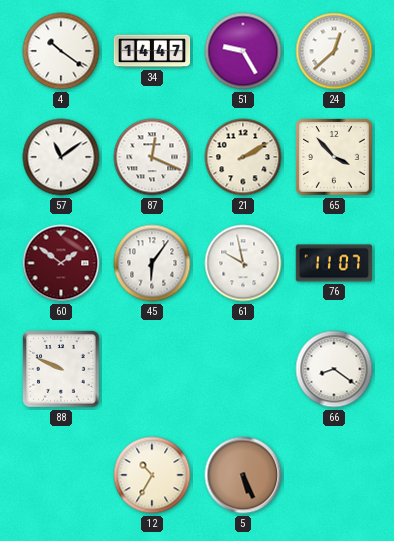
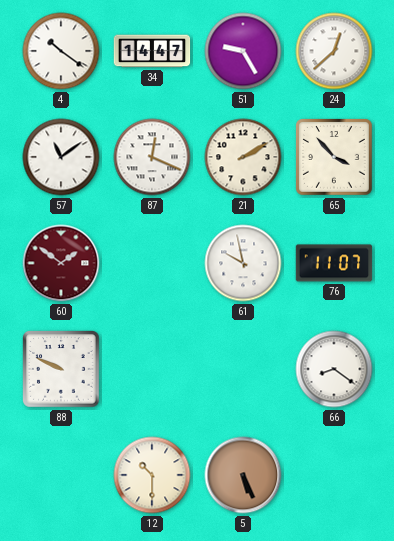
45: 6:06 -> none
12: 10:35 -> 10:30
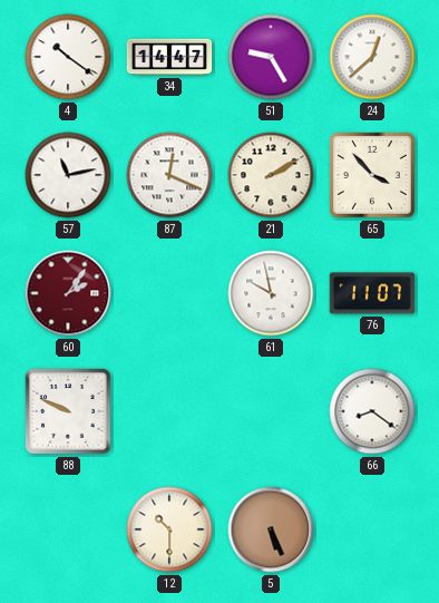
57: 11:09 -> 11:13
60: 1:51 -> 2:06
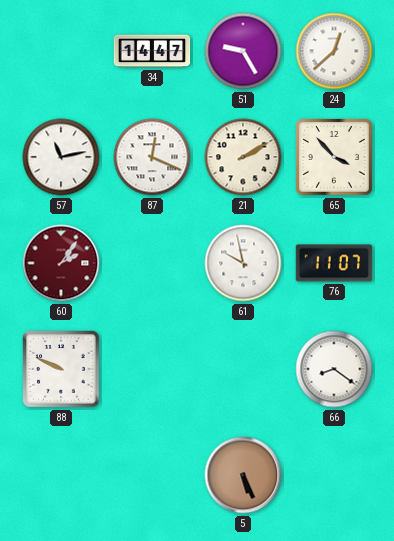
4: 10:21 -> none
12: 10:30 -> none
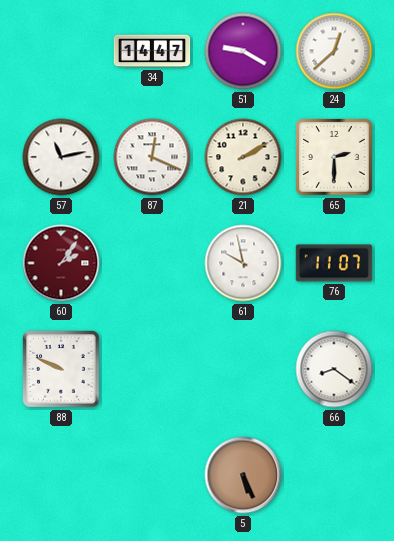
51: 9:25 -> 9:20
65: 3:53 -> 2:30
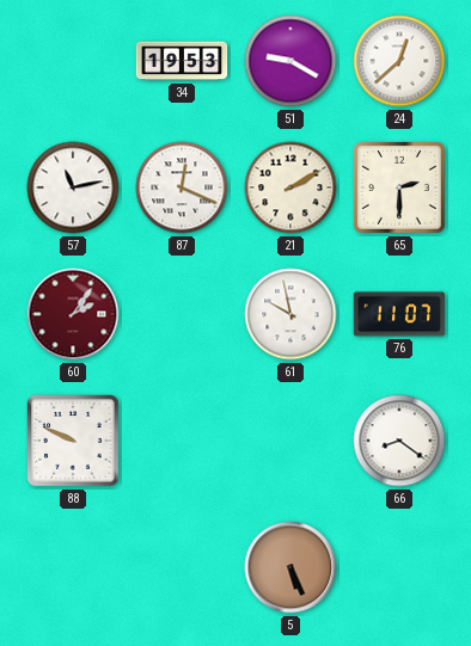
34: 14:47 -> 19:53
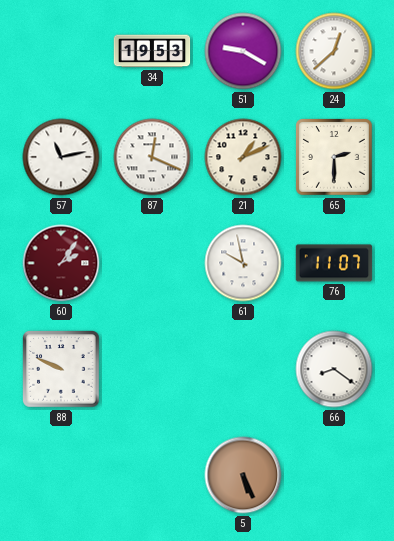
21: 2:10 -> 1:11
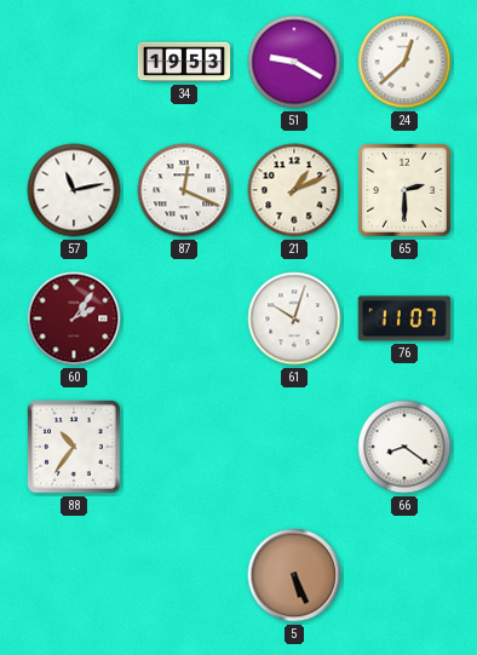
61: 9:58 -> 10:03
88: 9:49 -> 10:36
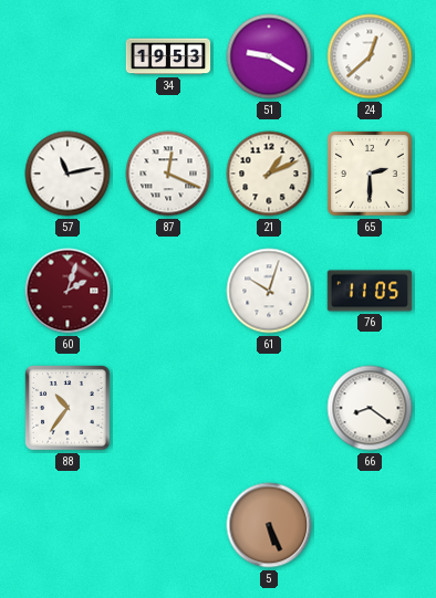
60: 2:06 -> 2:03
76: 11:07 -> 11:05
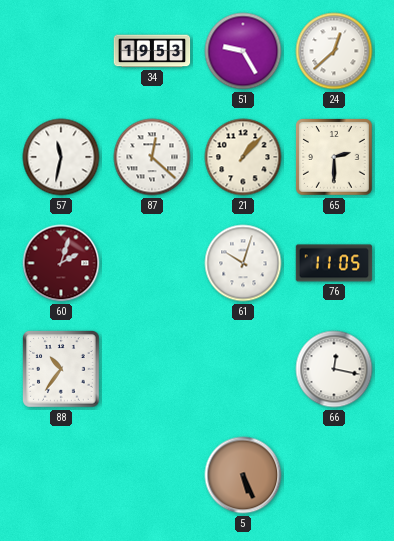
51: 9:20 -> 9:25
57: 11:13 -> 11:32
87: 12:19 -> 12:22
21: 1:11 -> 1:07
66: 8:21 -> 12:17
